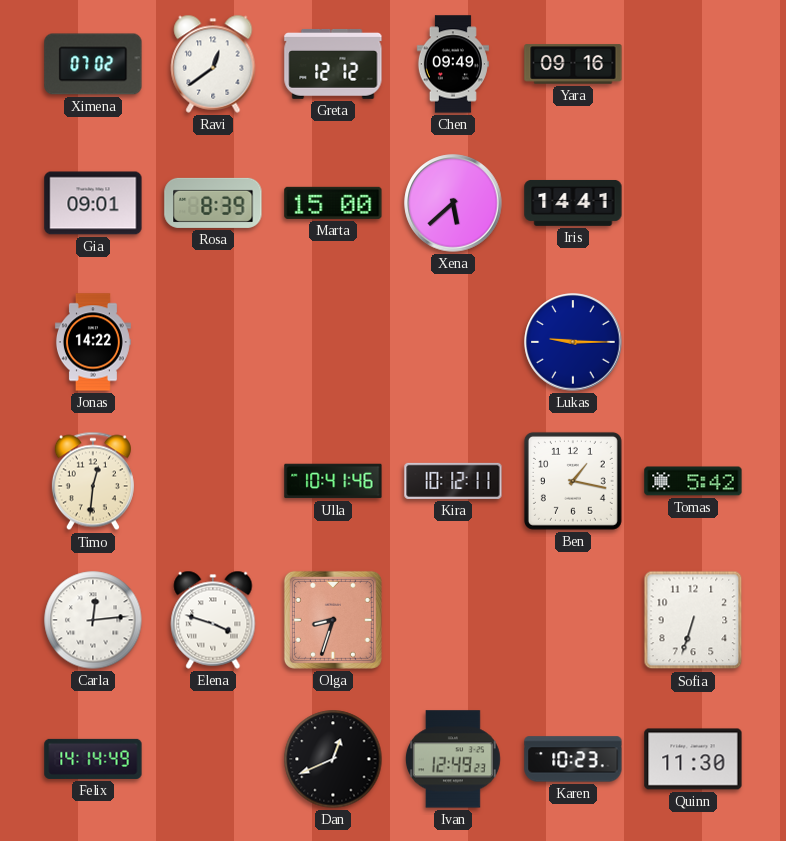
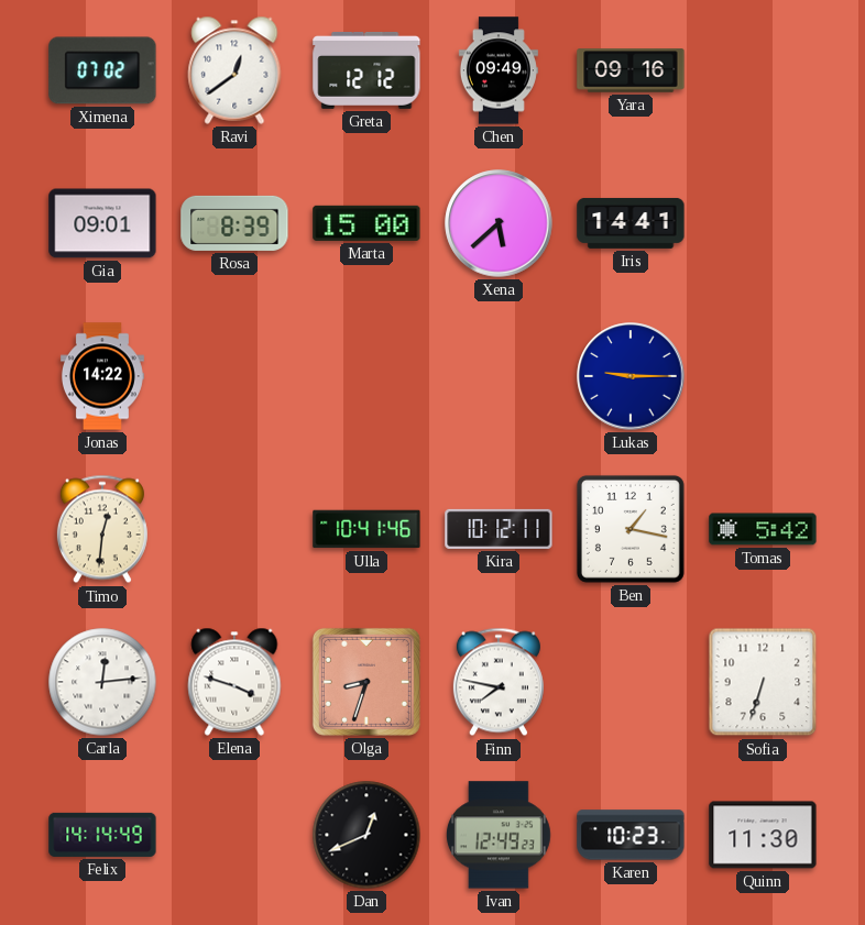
Finn: none -> 7:47
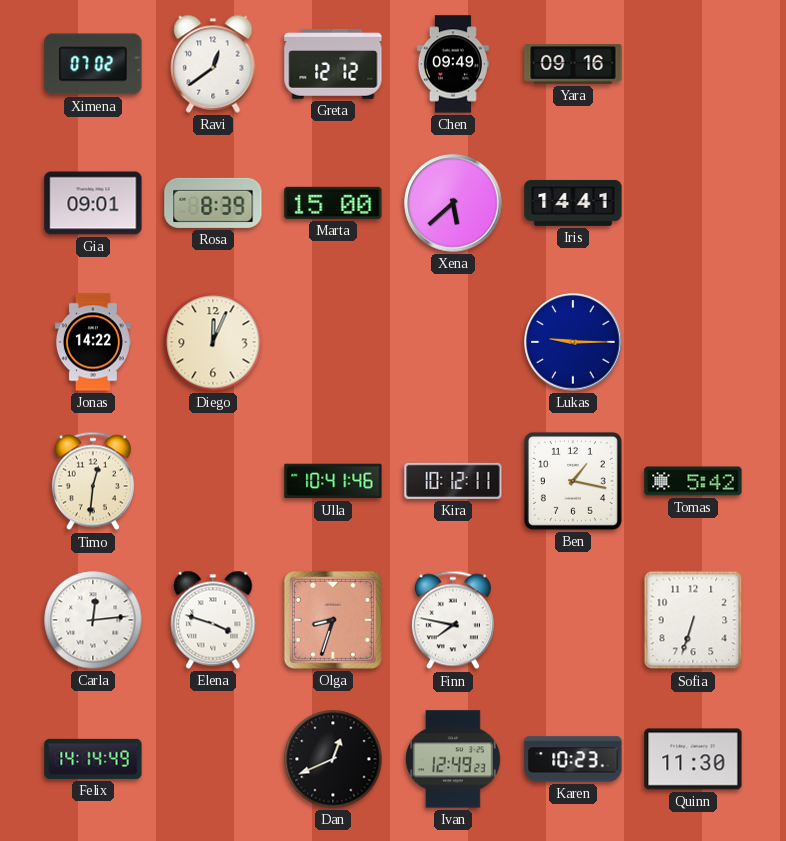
Diego: none -> 12:04
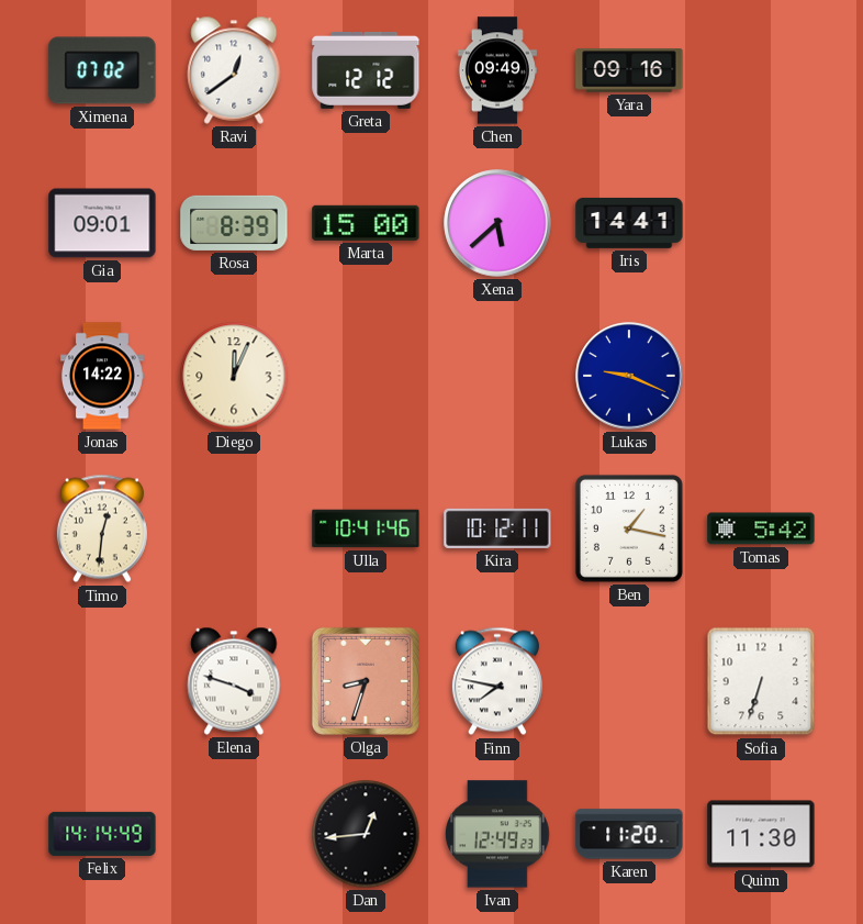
Lukas: 9:15 -> 9:19
Carla: 12:14 -> none
Dan: 12:41 -> 12:44
Karen: 10:23 -> 11:20
